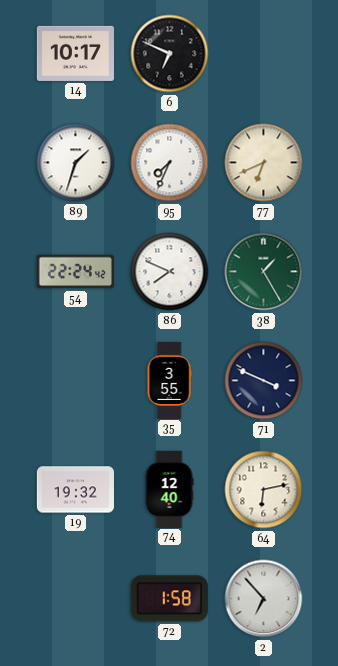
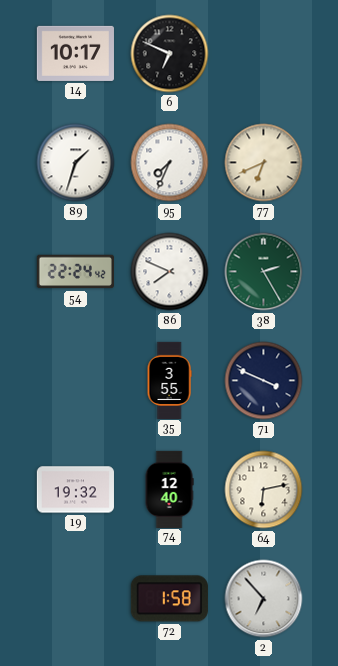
38: 1:25 -> 2:25
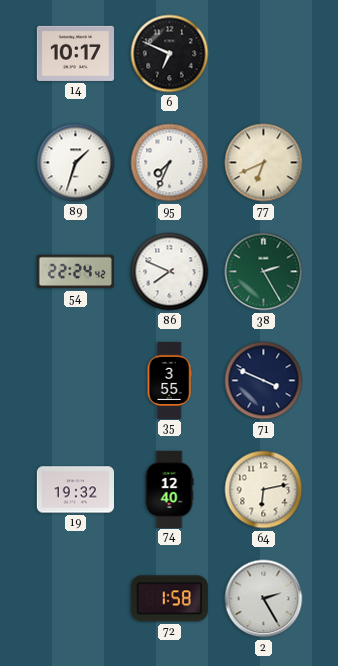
2: 6:53 -> 2:25
